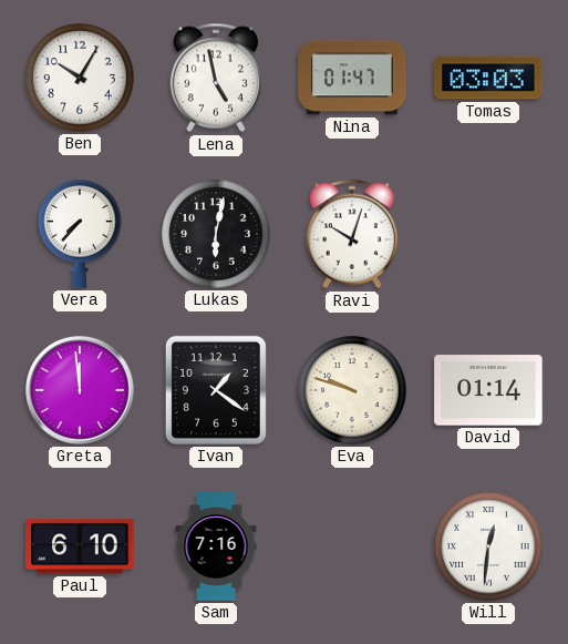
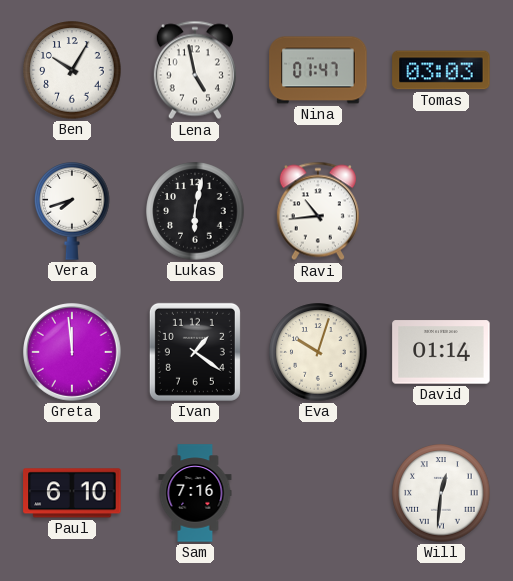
Vera: 7:37 -> 7:42
Ravi: 10:03 -> 10:44
Eva: 9:48 -> 10:03
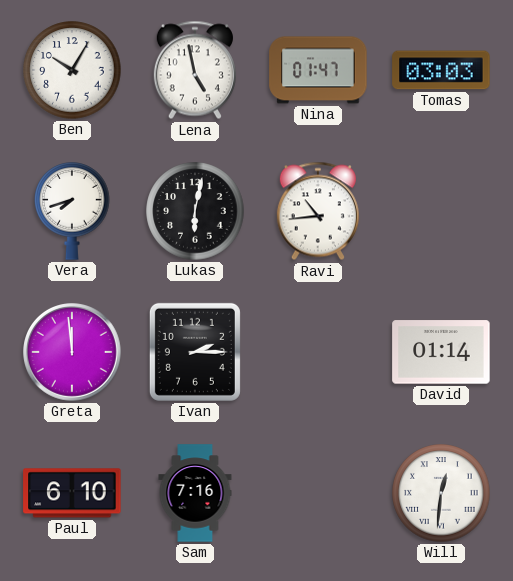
Ivan: 1:21 -> 2:15
Eva: 10:03 -> none
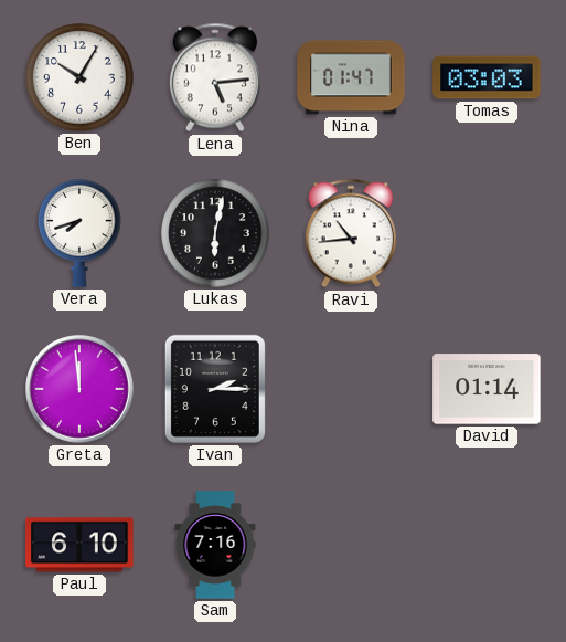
Lena: 4:58 -> 5:14
Will: 12:31 -> none
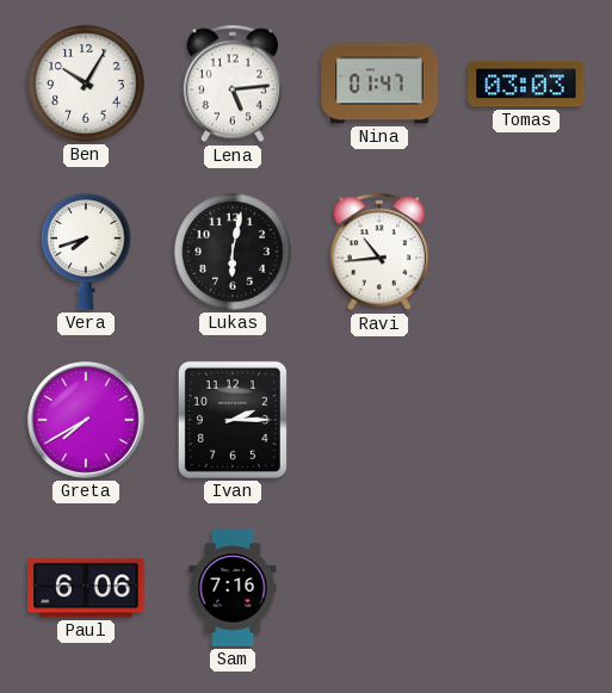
Greta: 11:59 -> 7:40
David: 01:14 -> none
Paul: 6:10 -> 6:06
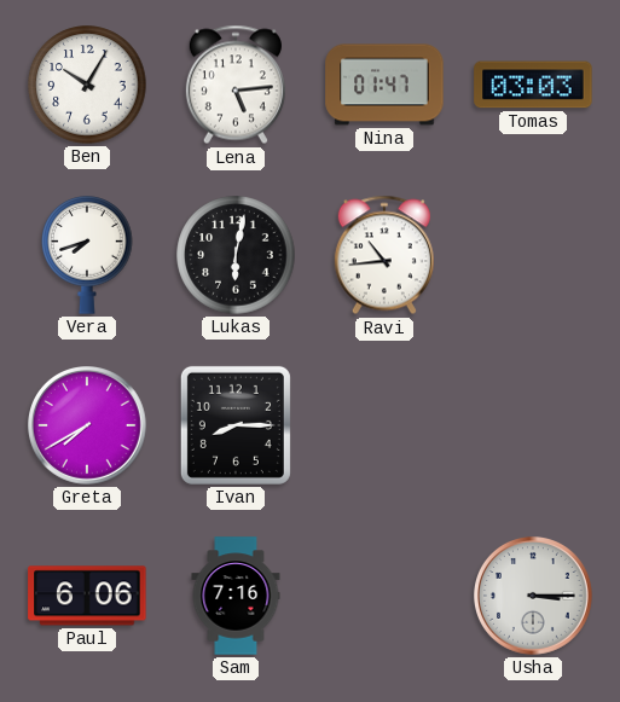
Ivan: 2:15 -> 8:15
Usha: none -> 3:15
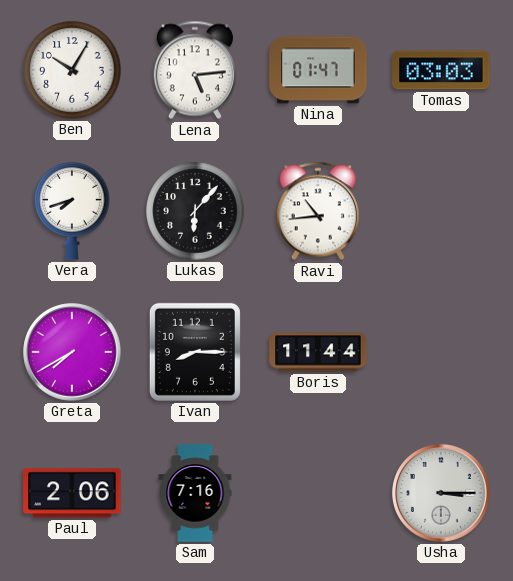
Lukas: 6:02 -> 6:07
Boris: none -> 11:44
Paul: 6:06 -> 2:06
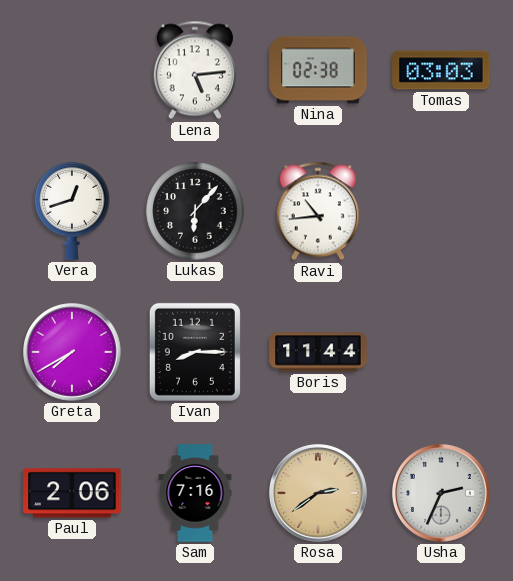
Ben: 10:05 -> none
Nina: 01:47 -> 02:38
Vera: 7:42 -> 12:42
Rosa: none -> 2:39
Usha: 3:15 -> 2:34
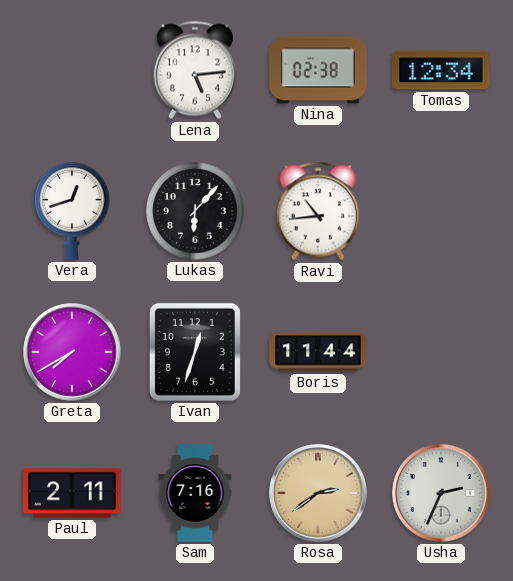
Tomas: 03:03 -> 12:34
Ivan: 8:15 -> 12:33
Paul: 2:06 -> 2:11
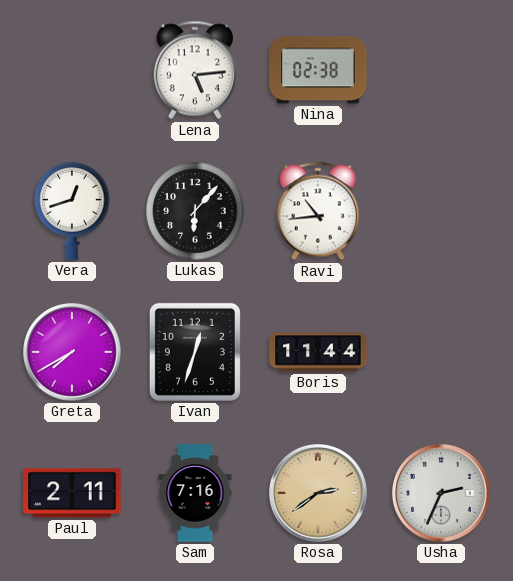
Tomas: 12:34 -> none
